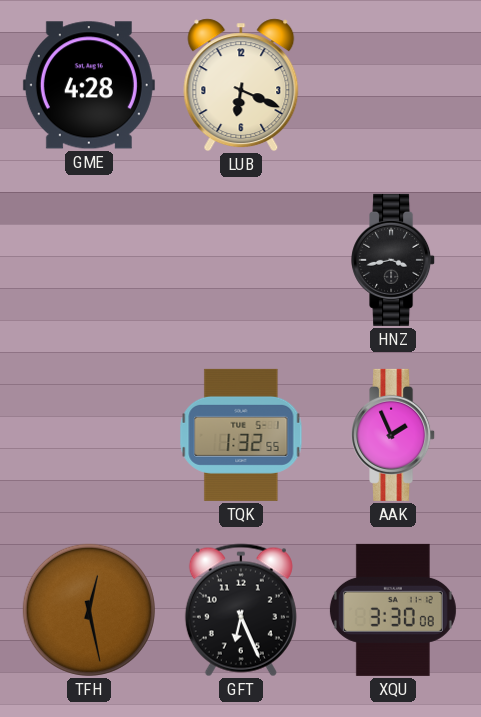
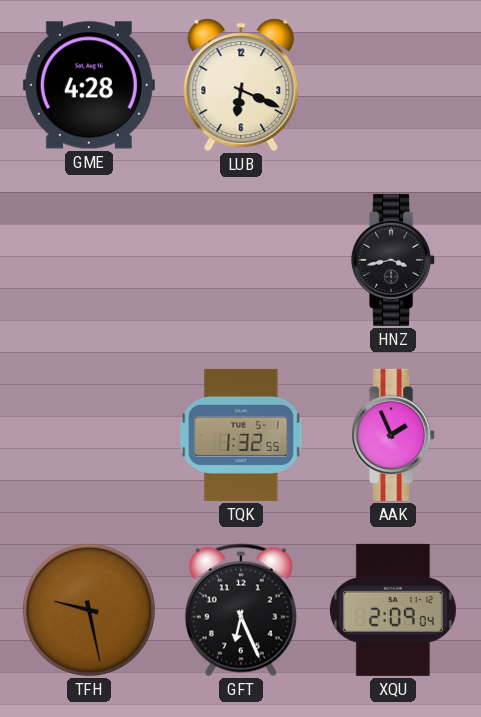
TFH: 12:28 -> 9:28
XQU: 3:30 -> 2:09
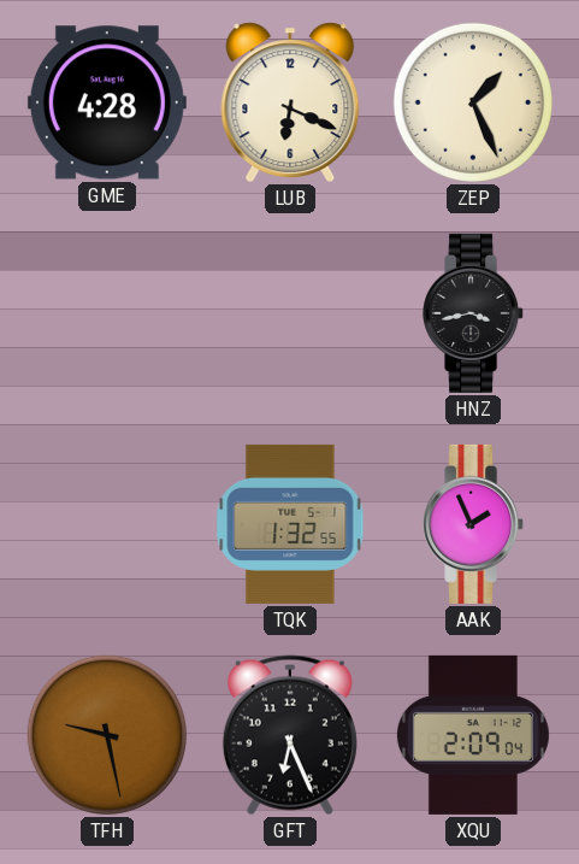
ZEP: none -> 1:26
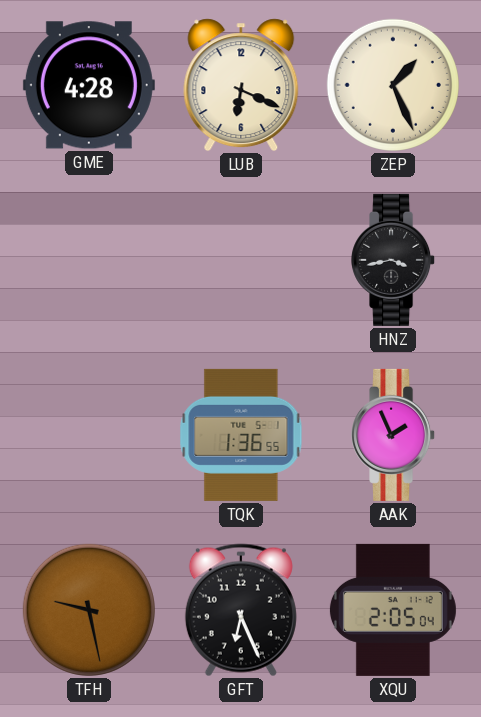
TQK: 1:32 -> 1:36
XQU: 2:09 -> 2:05
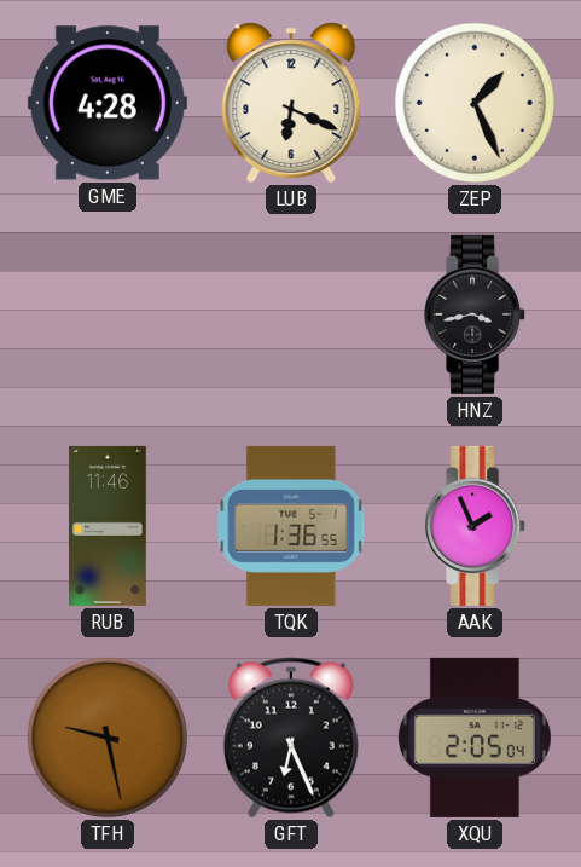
RUB: none -> 11:46
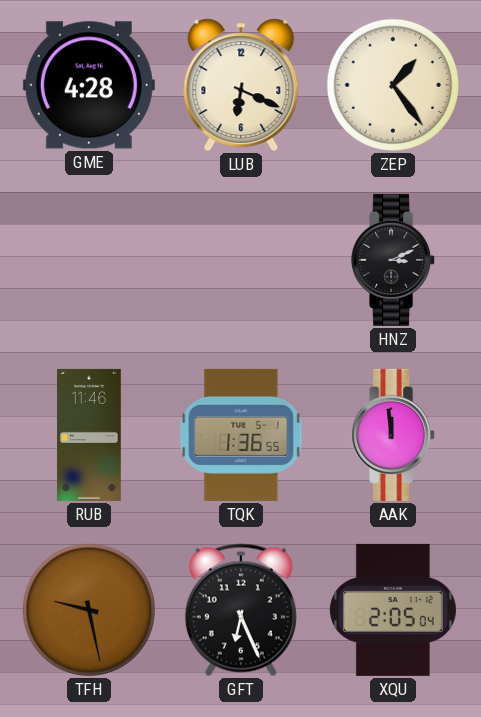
ZEP: 1:26 -> 1:24
HNZ: 3:43 -> 3:11
AAK: 1:56 -> 11:59
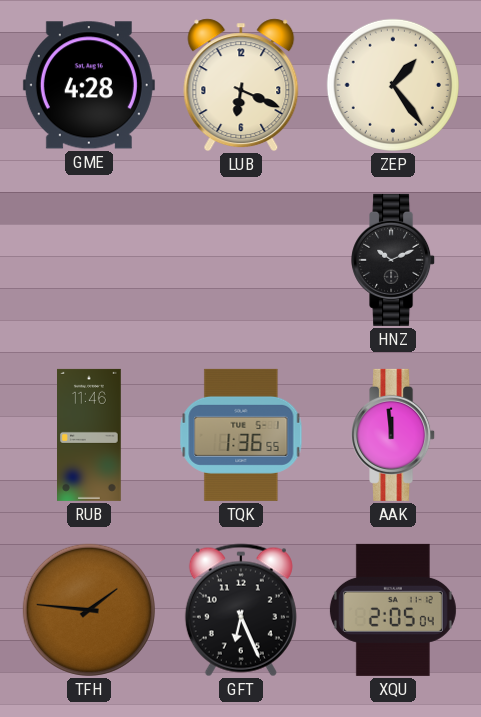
HNZ: 3:11 -> 10:11
TFH: 9:28 -> 1:46
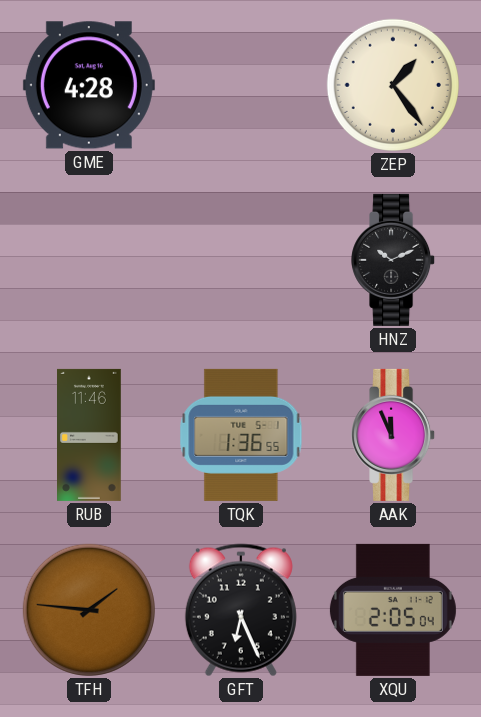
LUB: 6:19 -> none
AAK: 11:59 -> 11:56
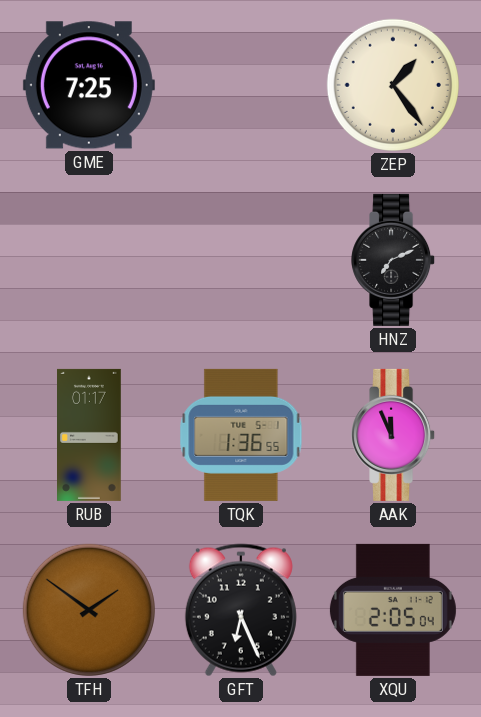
GME: 4:28 -> 7:25
HNZ: 10:11 -> 7:11
RUB: 11:46 -> 01:17
TFH: 1:46 -> 1:51
